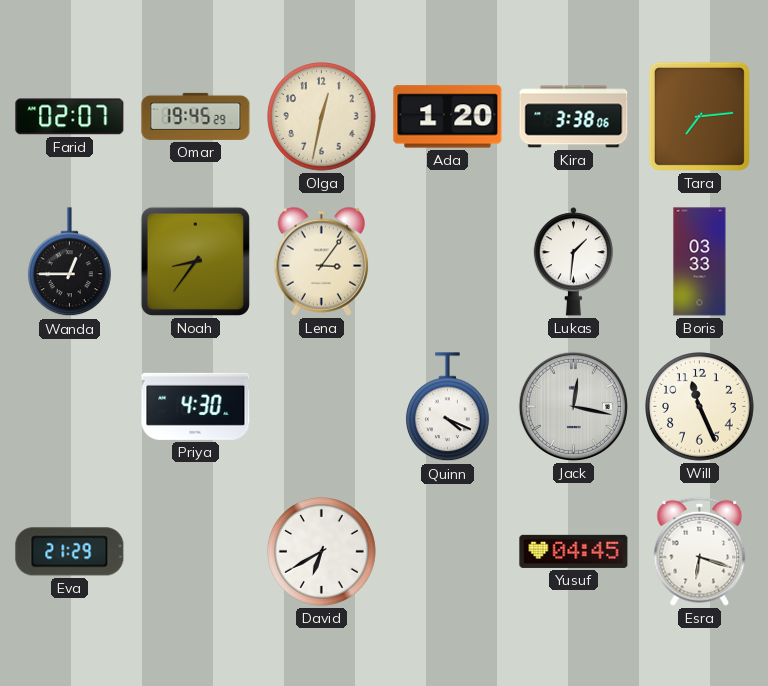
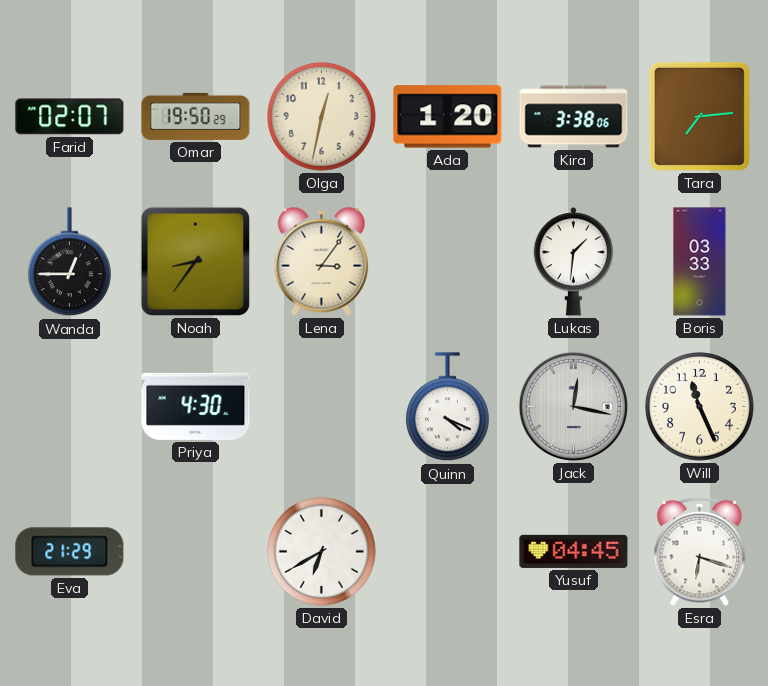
Omar: 19:45 -> 19:50
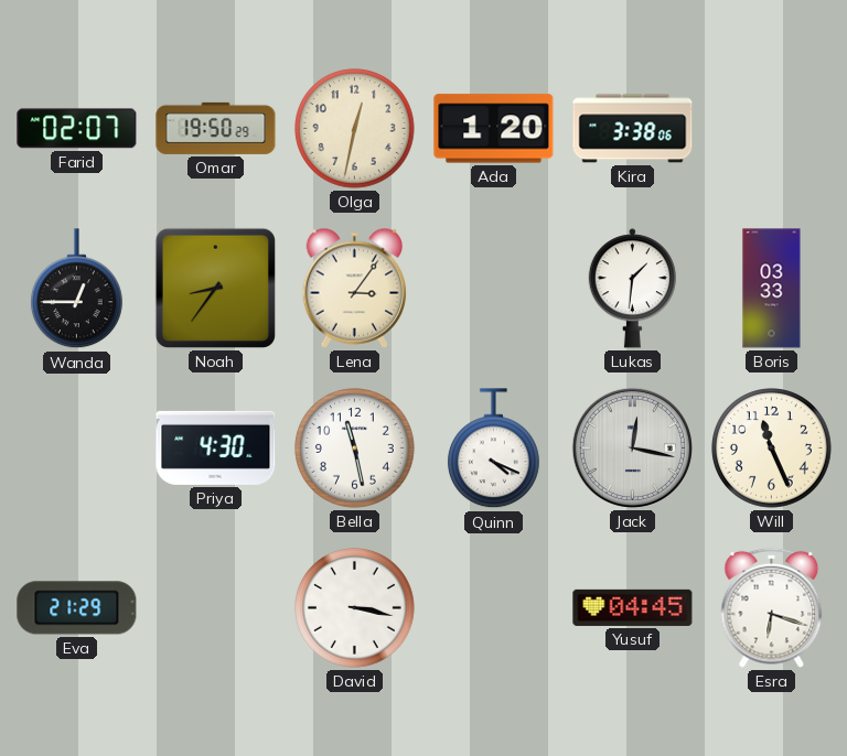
Tara: 7:14 -> none
Bella: none -> 11:28
David: 6:40 -> 3:17
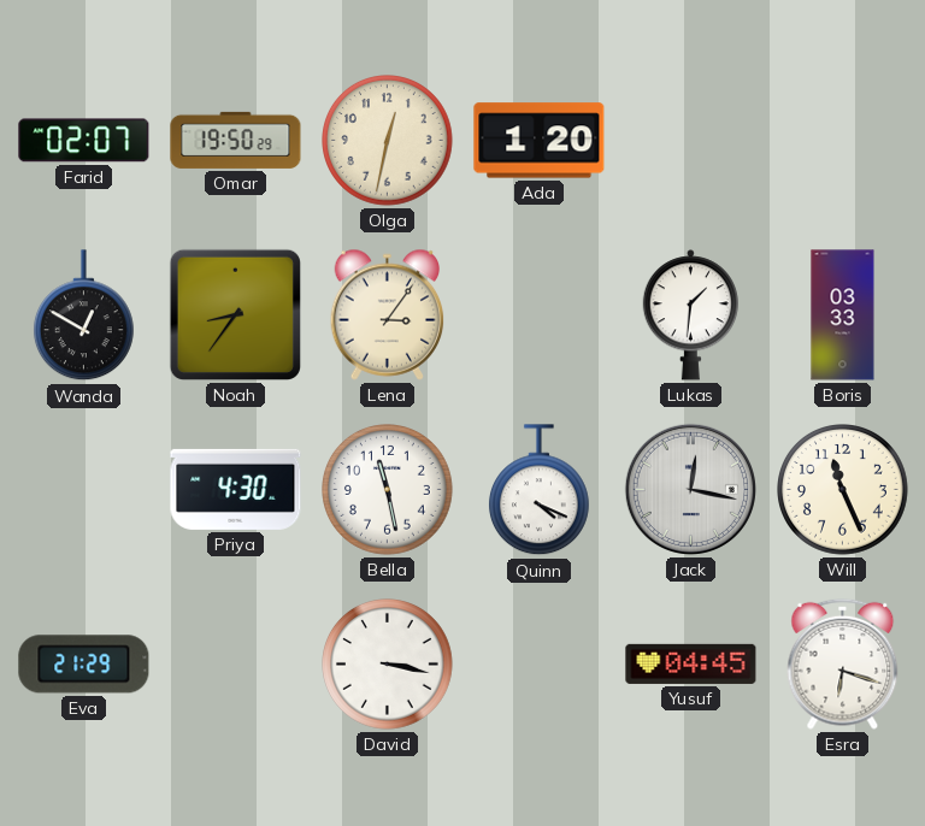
Kira: 3:38 -> none
Wanda: 12:45 -> 12:50
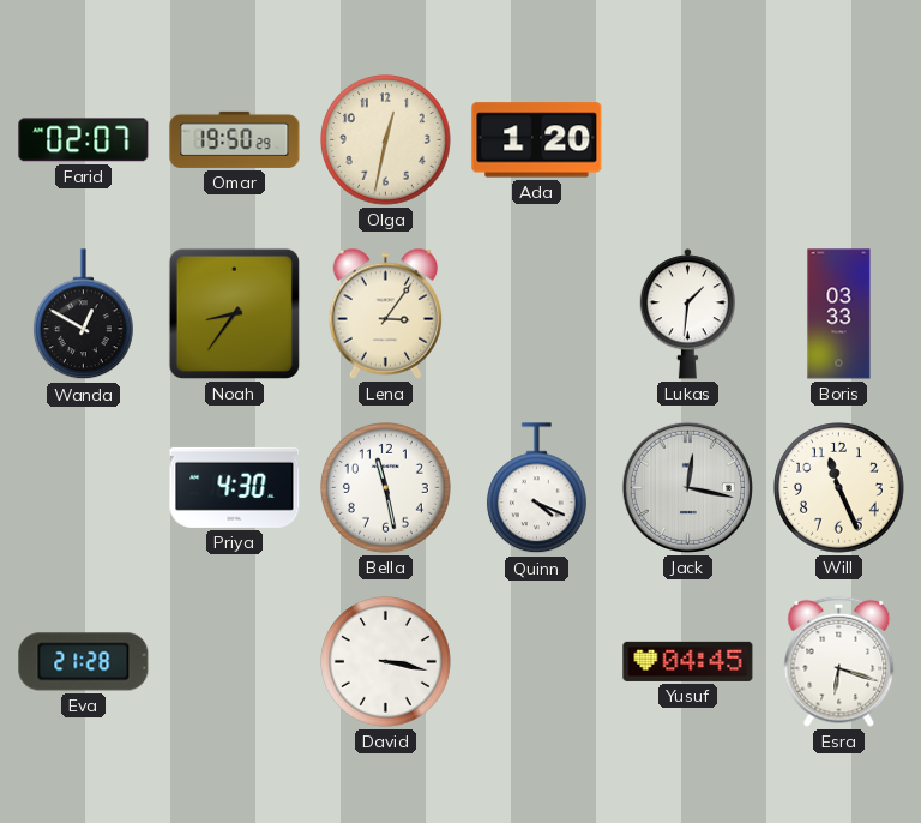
Eva: 21:29 -> 21:28
